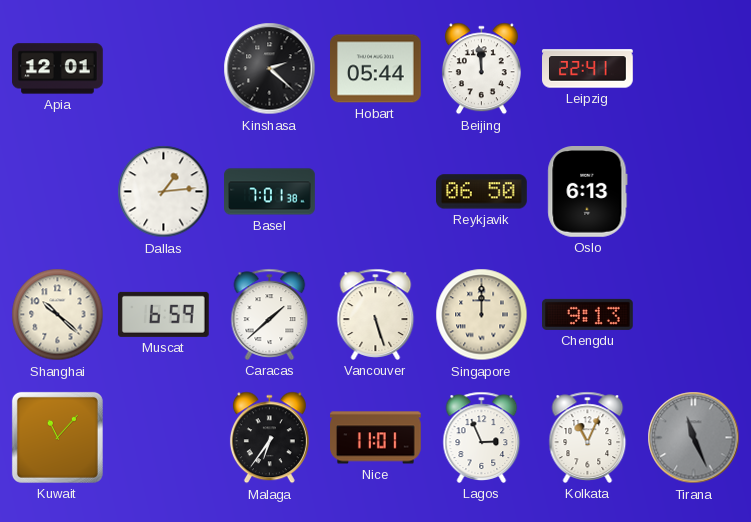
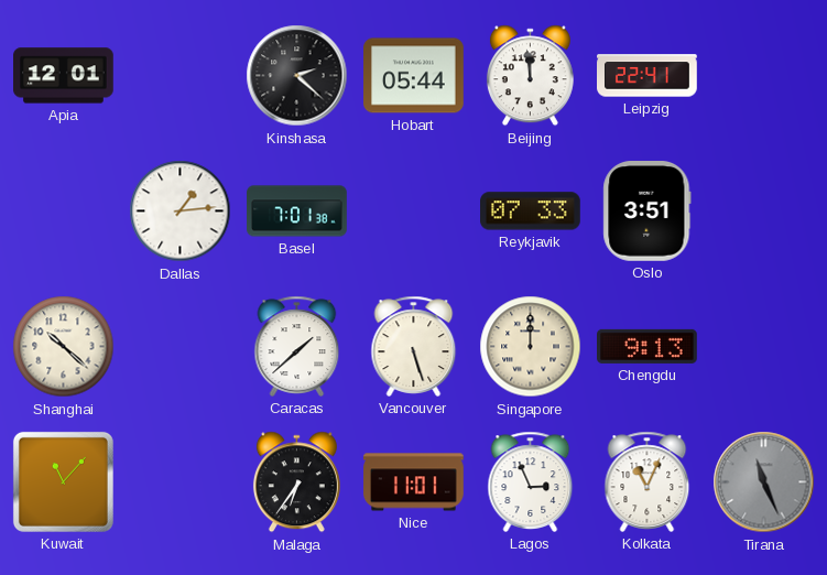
Reykjavik: 06:50 -> 07:33
Oslo: 6:13 -> 3:51
Muscat: 6:59 -> none
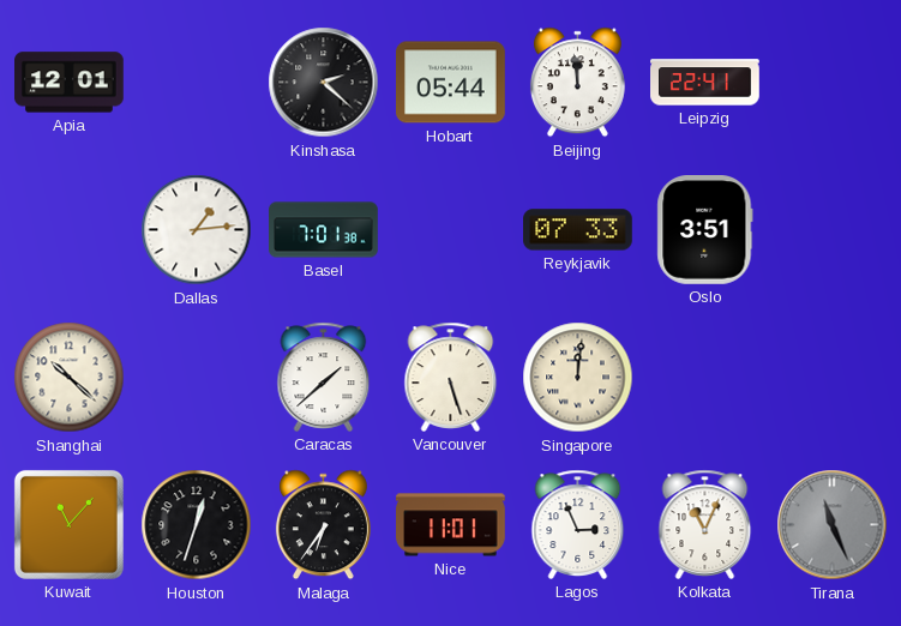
Singapore: 12:00 -> 12:01
Chengdu: 9:13 -> none
Houston: none -> 12:33
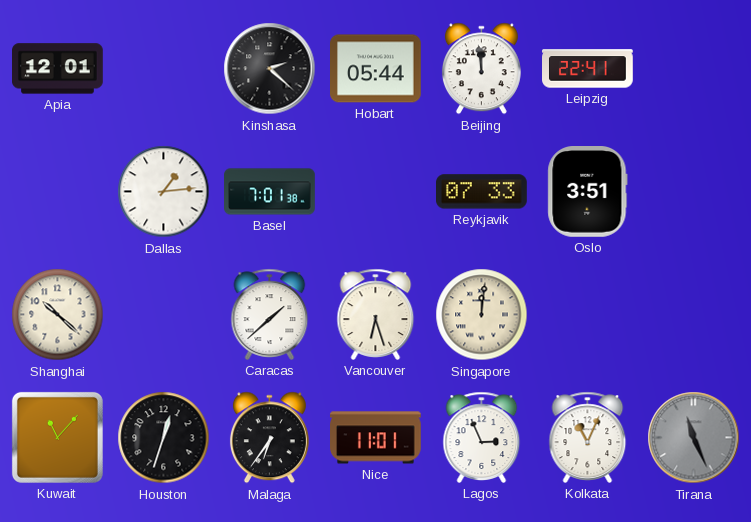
Vancouver: 5:27 -> 6:27
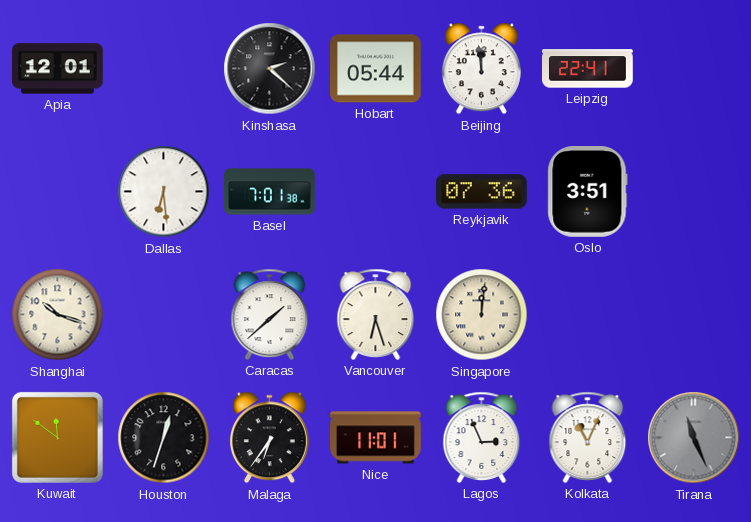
Dallas: 1:14 -> 6:29
Reykjavik: 07:33 -> 07:36
Shanghai: 10:22 -> 10:18
Kuwait: 11:07 -> 11:51
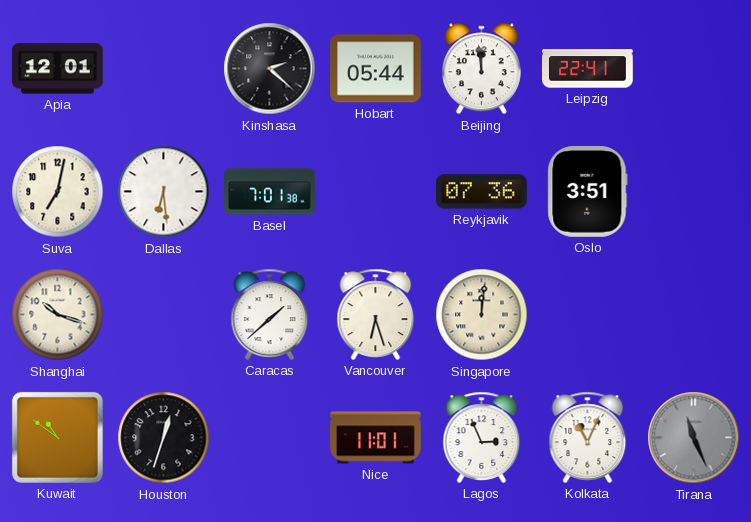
Suva: none -> 7:02
Kuwait: 11:51 -> 10:51
Malaga: 6:36 -> none
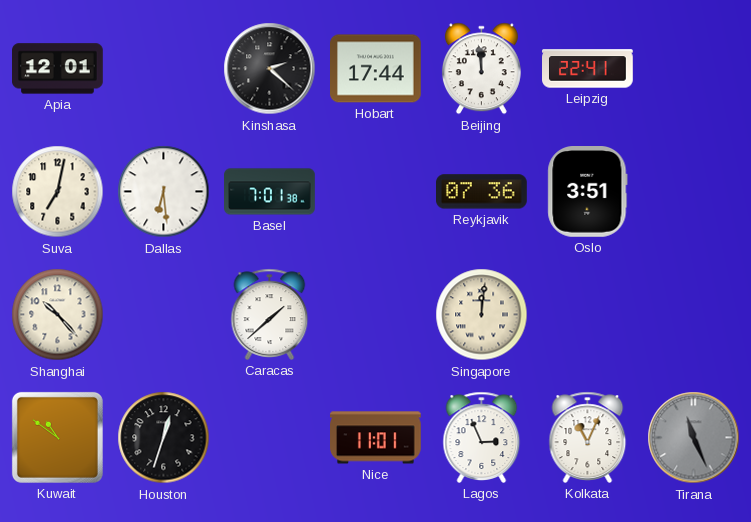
Hobart: 05:44 -> 17:44
Shanghai: 10:18 -> 10:23
Vancouver: 6:27 -> none
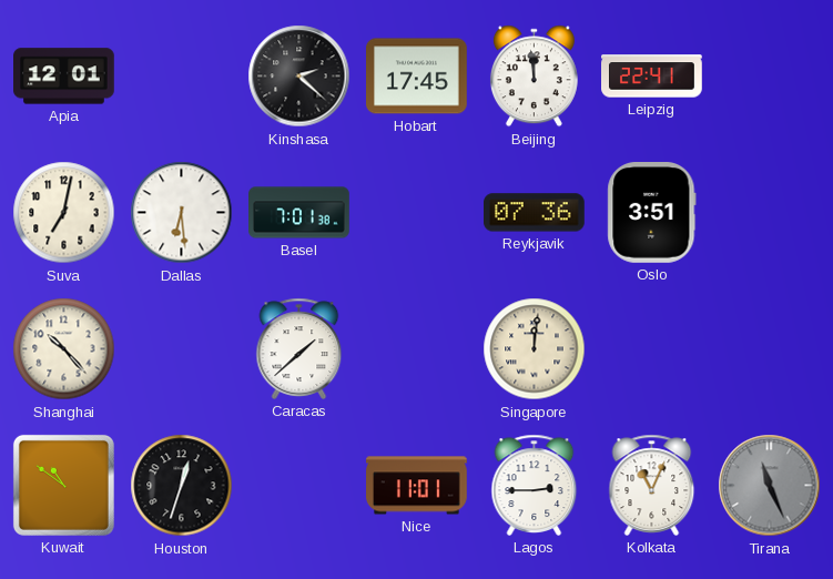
Hobart: 17:44 -> 17:45
Lagos: 2:56 -> 2:45
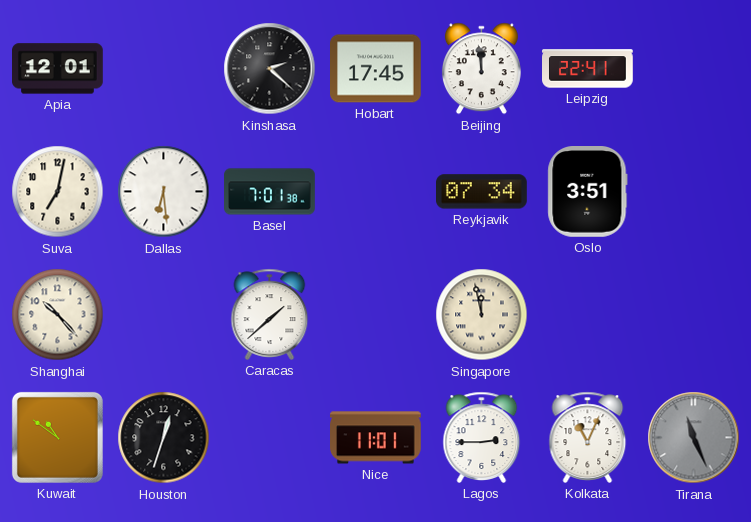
Reykjavik: 07:36 -> 07:34
Singapore: 12:01 -> 11:58
